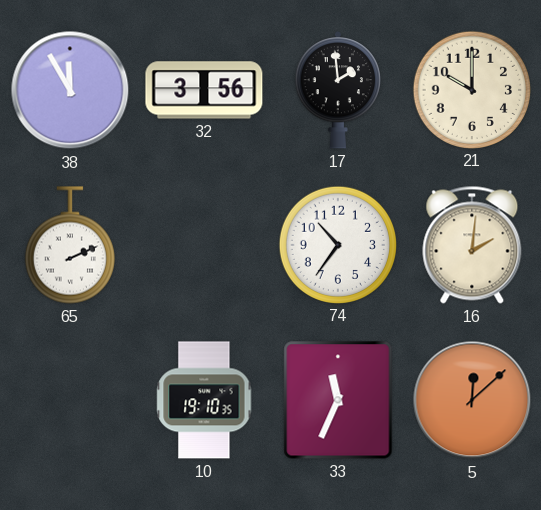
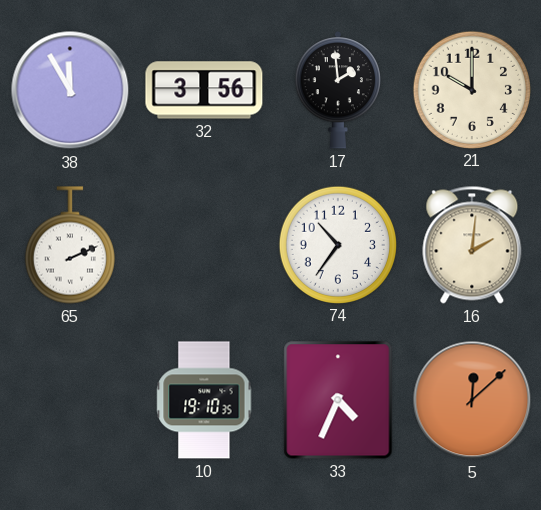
33: 11:34 -> 4:34
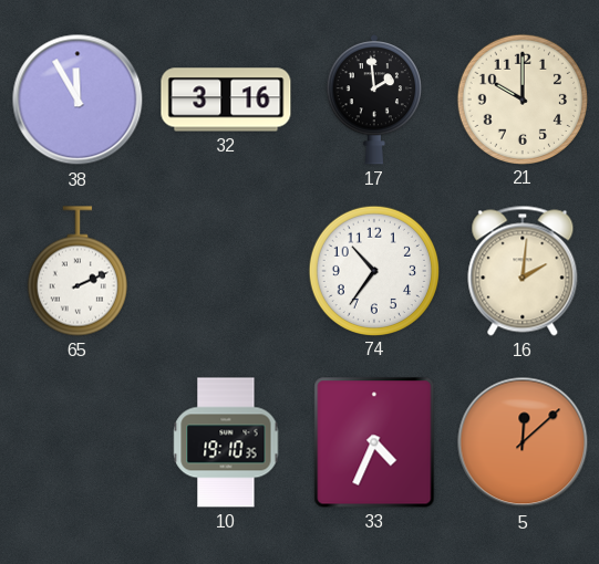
32: 3:56 -> 3:16
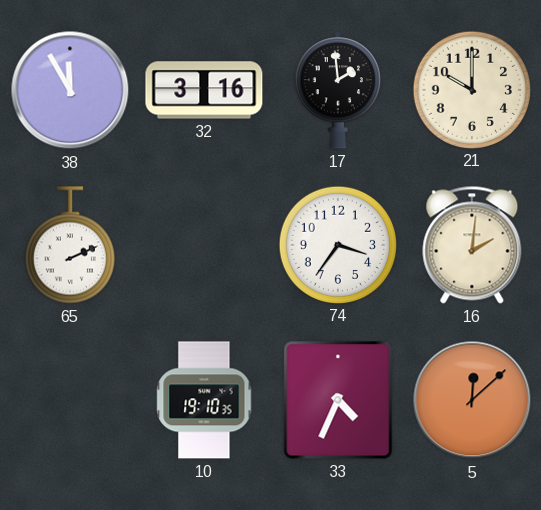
74: 10:36 -> 3:36
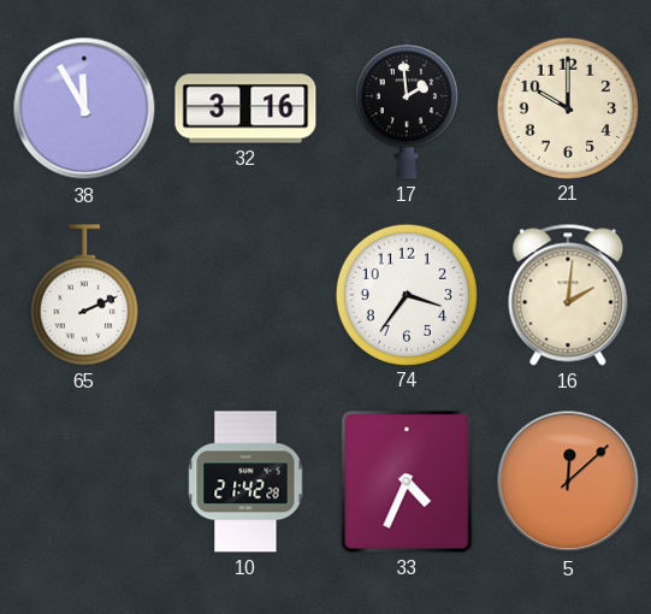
10: 19:10 -> 21:42
